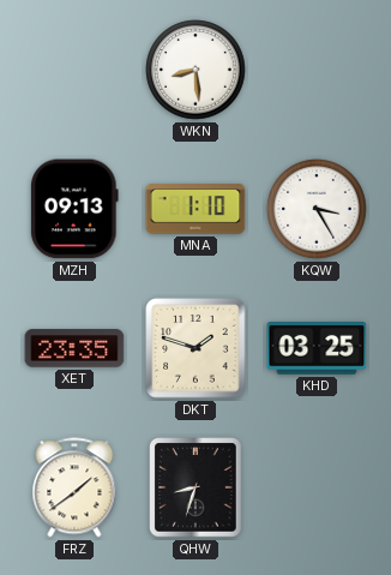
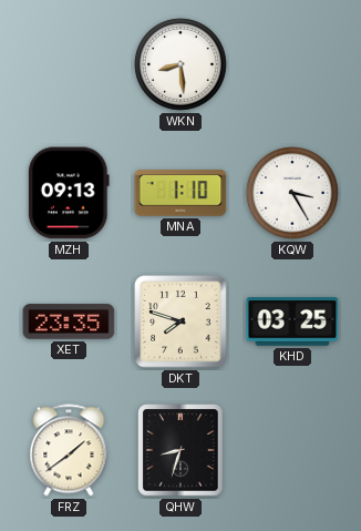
DKT: 1:48 -> 7:48
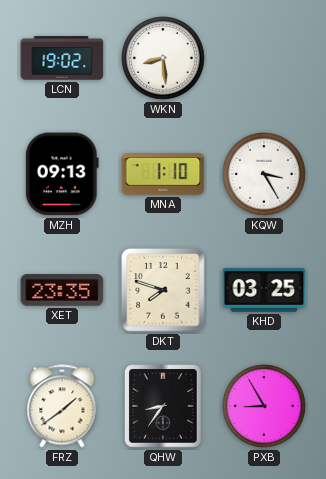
LCN: none -> 19:02
QHW: 8:33 -> 8:36
PXB: none -> 8:55
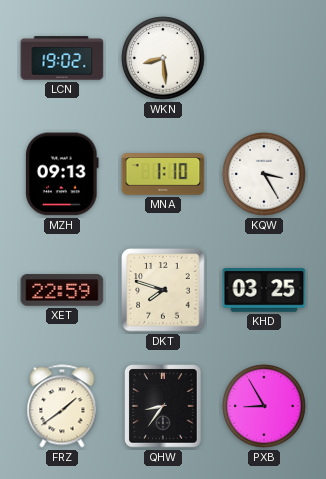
XET: 23:35 -> 22:59
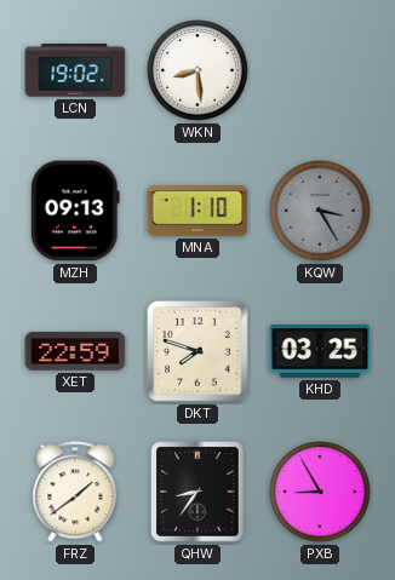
KQW dial: white -> grey
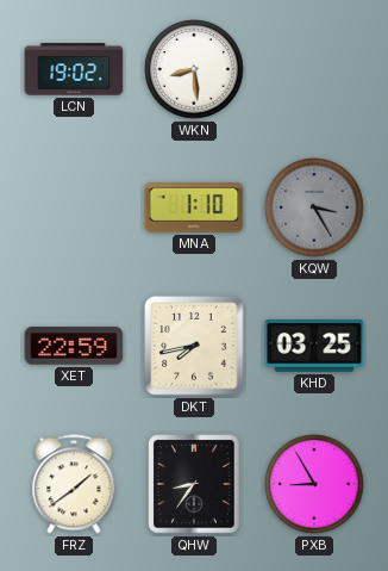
MZH: 09:13 -> none
DKT: 7:48 -> 7:43
